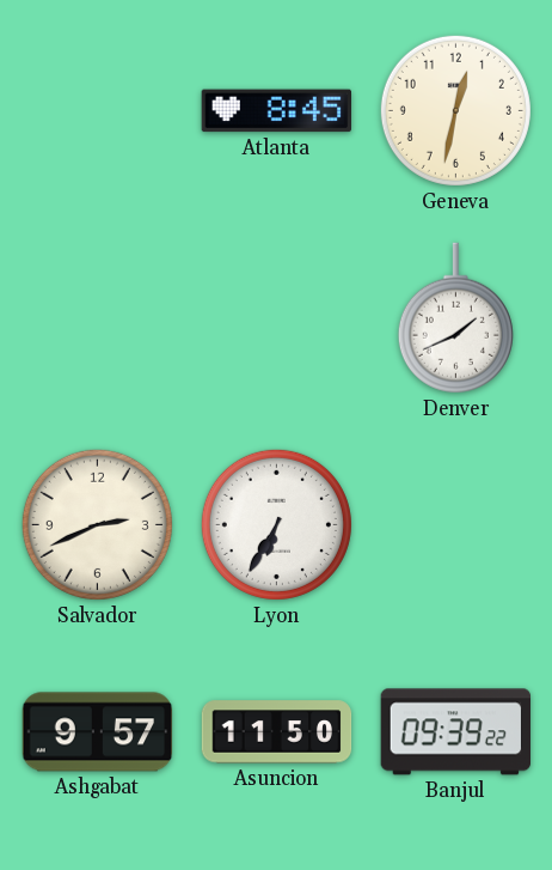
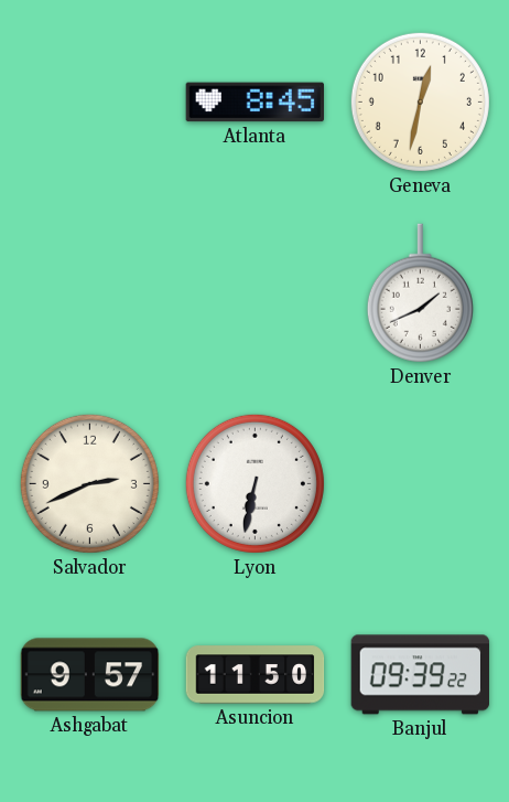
Lyon: 6:35 -> 6:32
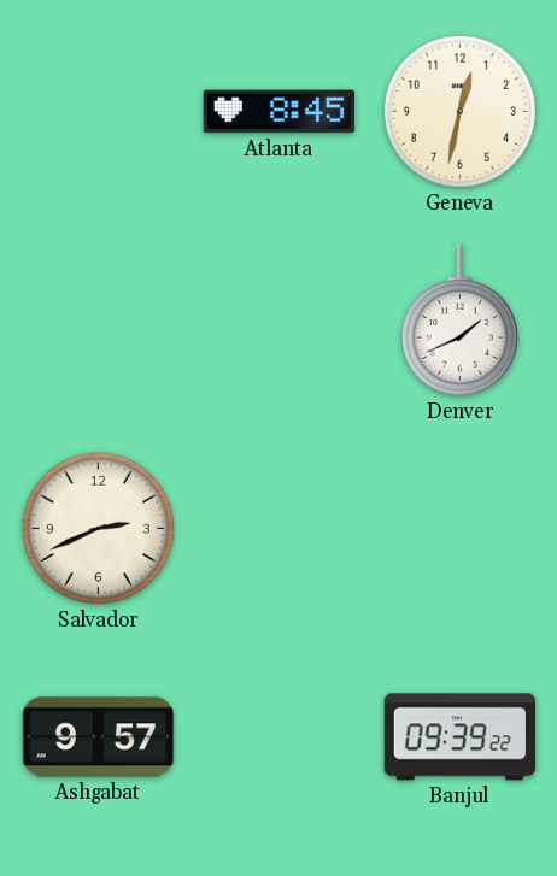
Lyon: 6:32 -> none
Asuncion: 11:50 -> none
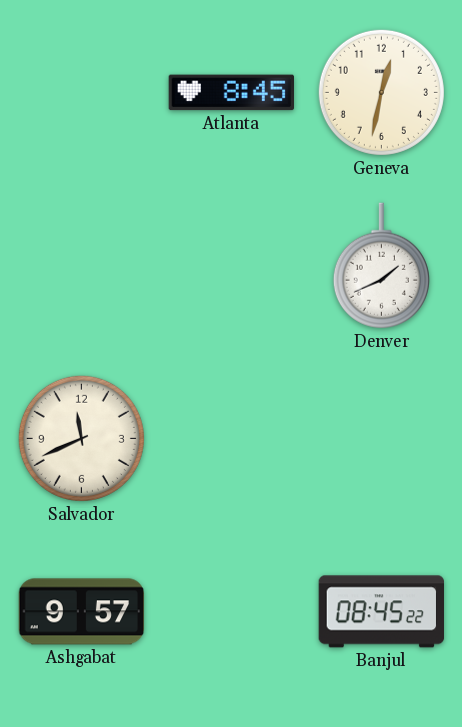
Salvador: 2:41 -> 11:41
Banjul: 09:39 -> 08:45
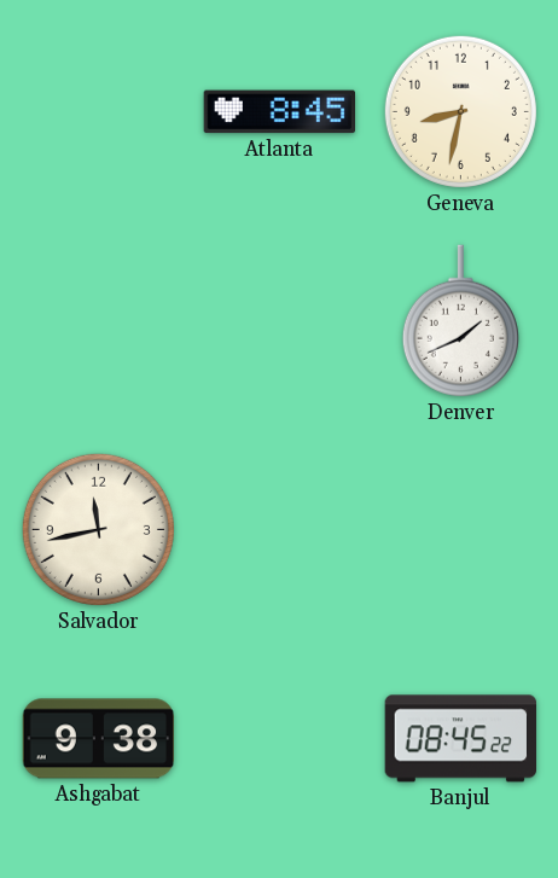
Geneva: 12:32 -> 8:32
Salvador: 11:41 -> 11:43
Ashgabat: 9:57 -> 9:38
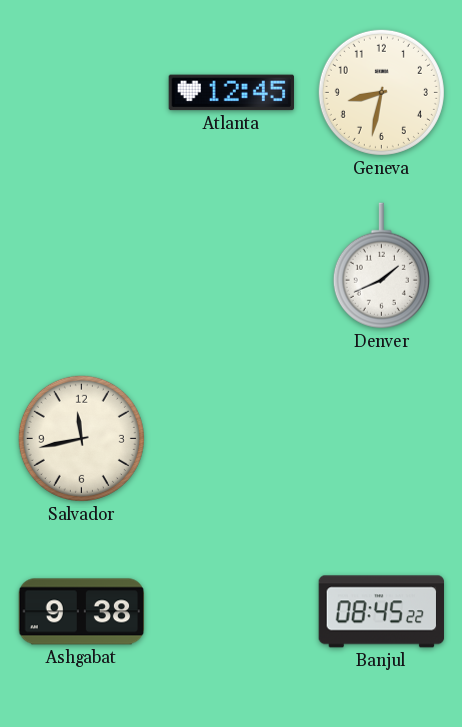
Atlanta: 8:45 -> 12:45
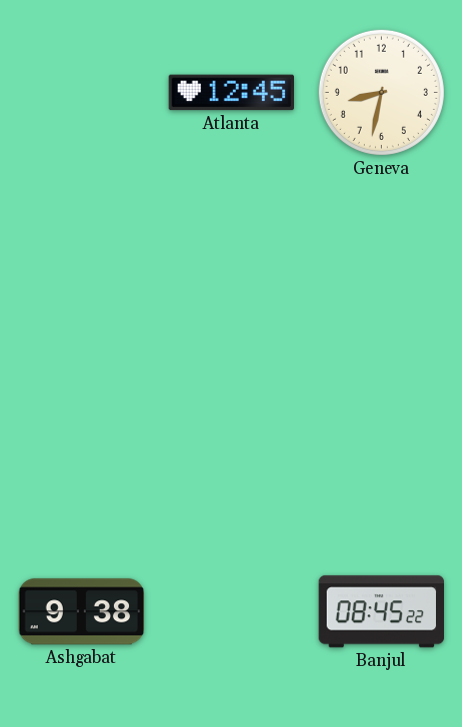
Denver: 1:41 -> none
Salvador: 11:43 -> none
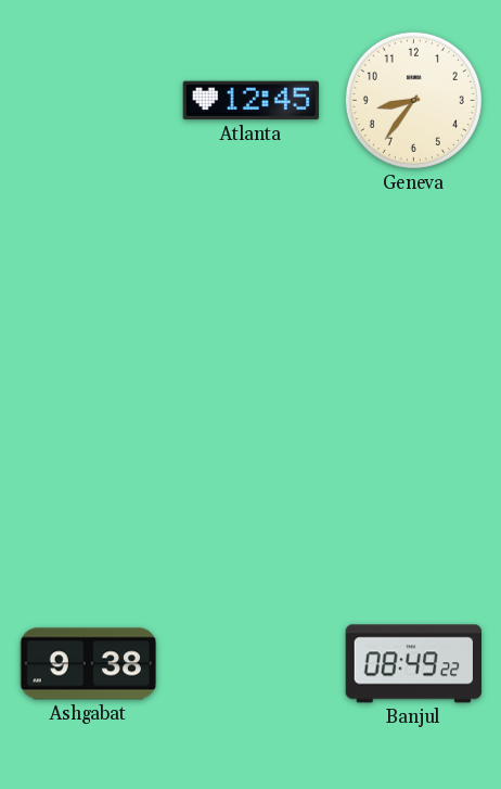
Geneva: 8:32 -> 8:36
Banjul: 08:45 -> 08:49
